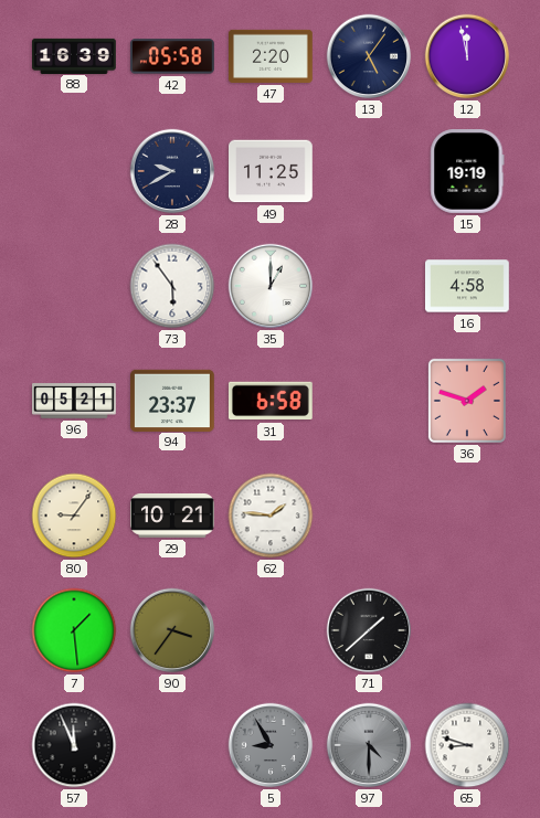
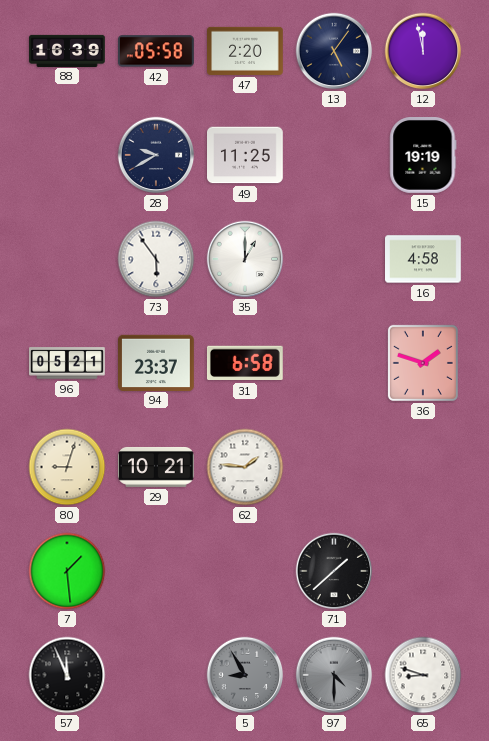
80: 9:06 -> 9:03
90: 3:36 -> none
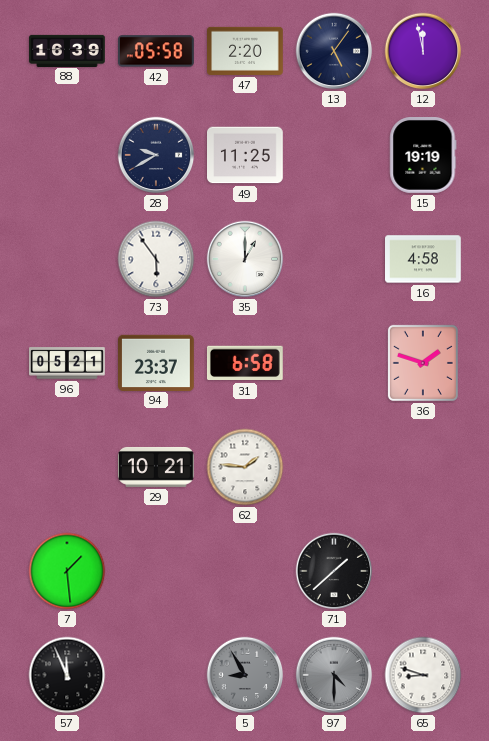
80: 9:03 -> none
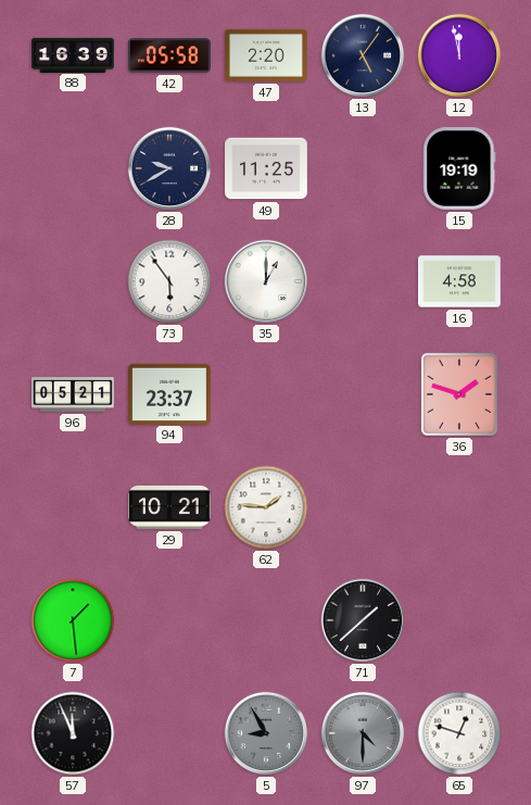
31: 6:58 -> none
65: 8:48 -> 12:48
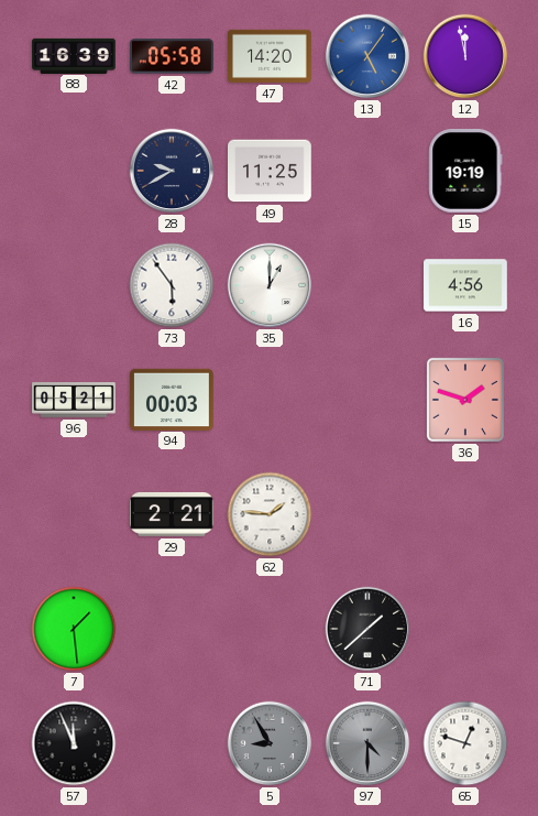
47: 2:20 -> 14:20
13 dial: navy -> blue
16: 4:58 -> 4:56
94: 23:37 -> 00:03
29: 10:21 -> 2:21
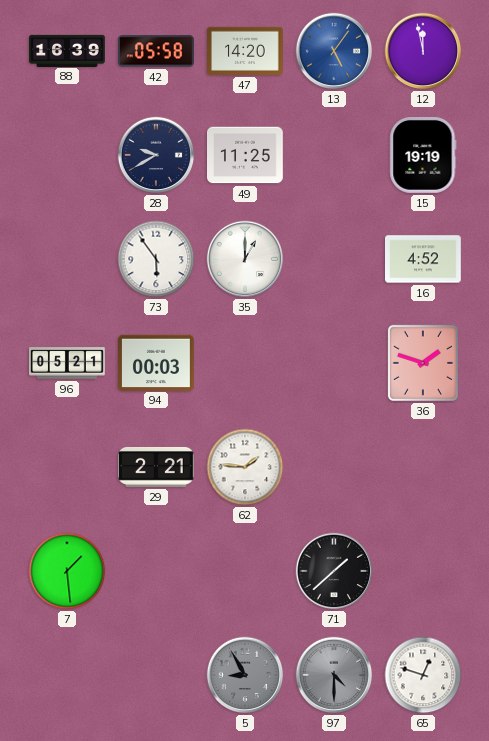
16: 4:56 -> 4:52
57: 11:56 -> none
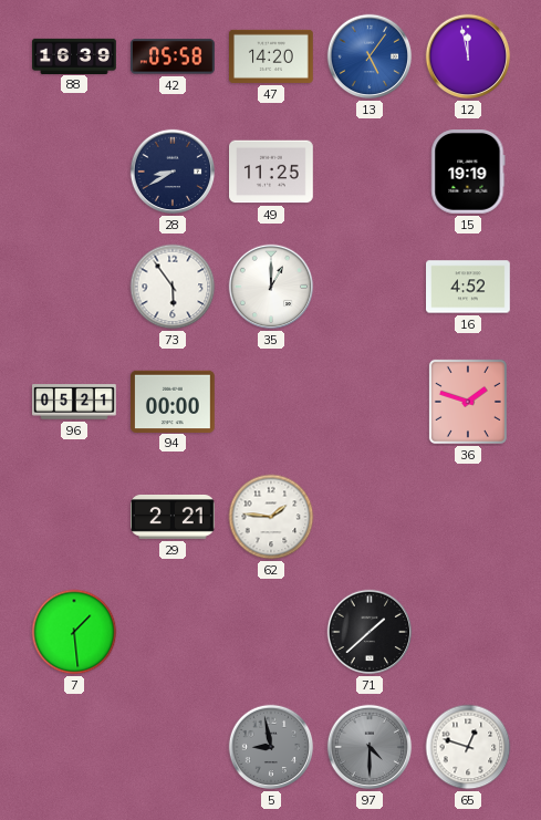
28: 9:40 -> 8:40
94: 00:03 -> 00:00
5: 8:55 -> 8:58
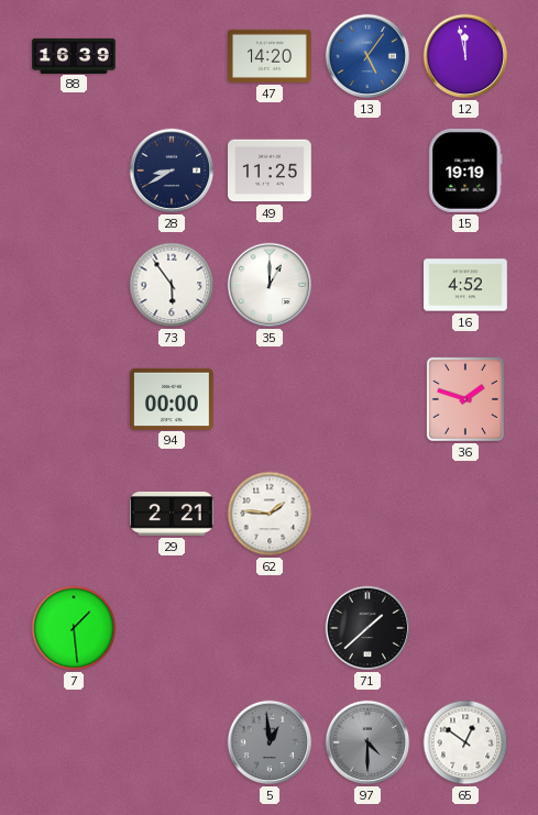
42: 05:58 -> none
96: 05:21 -> none
5: 8:58 -> 12:59
65: 12:48 -> 12:51
